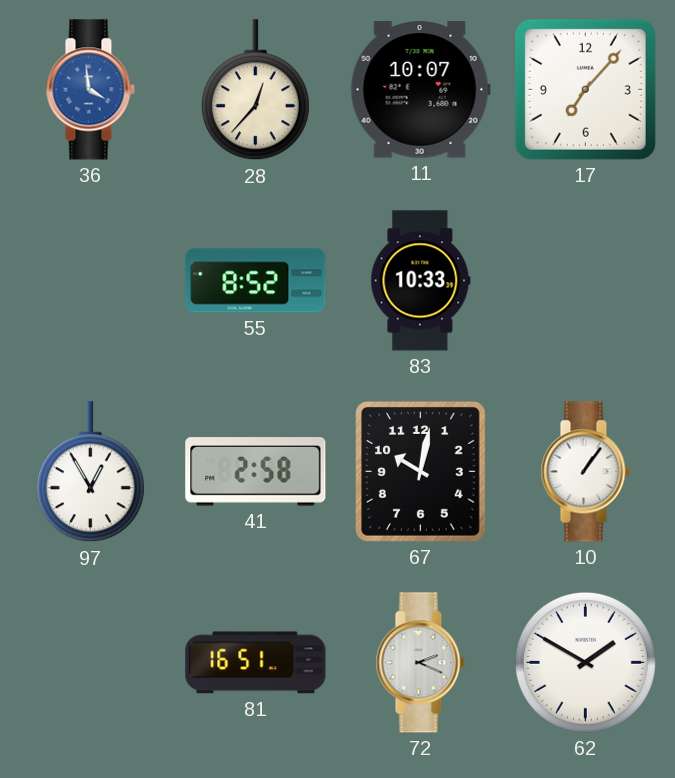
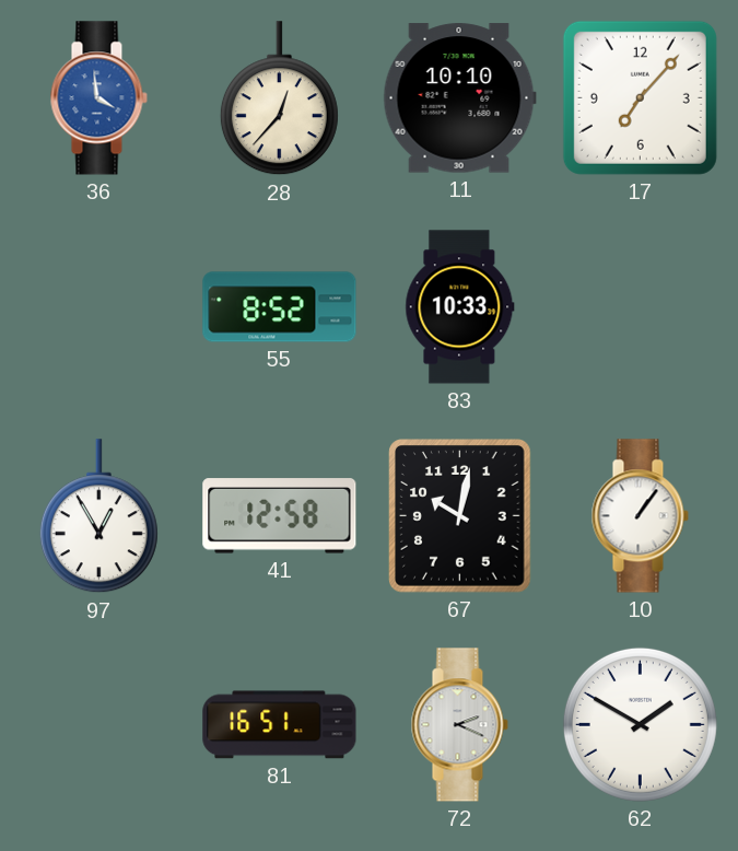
11: 10:07 -> 10:10
41: 2:58 -> 12:58
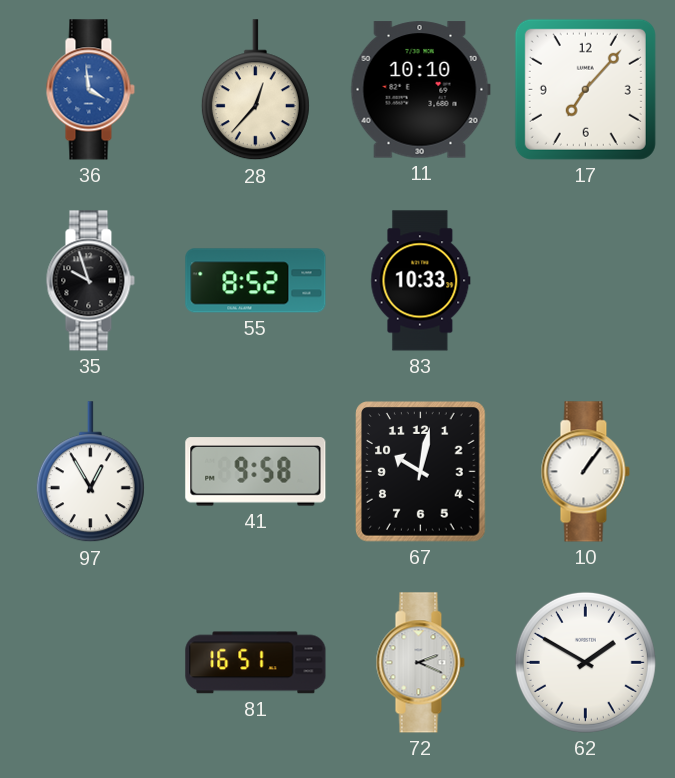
35: none -> 9:57
41: 12:58 -> 9:58
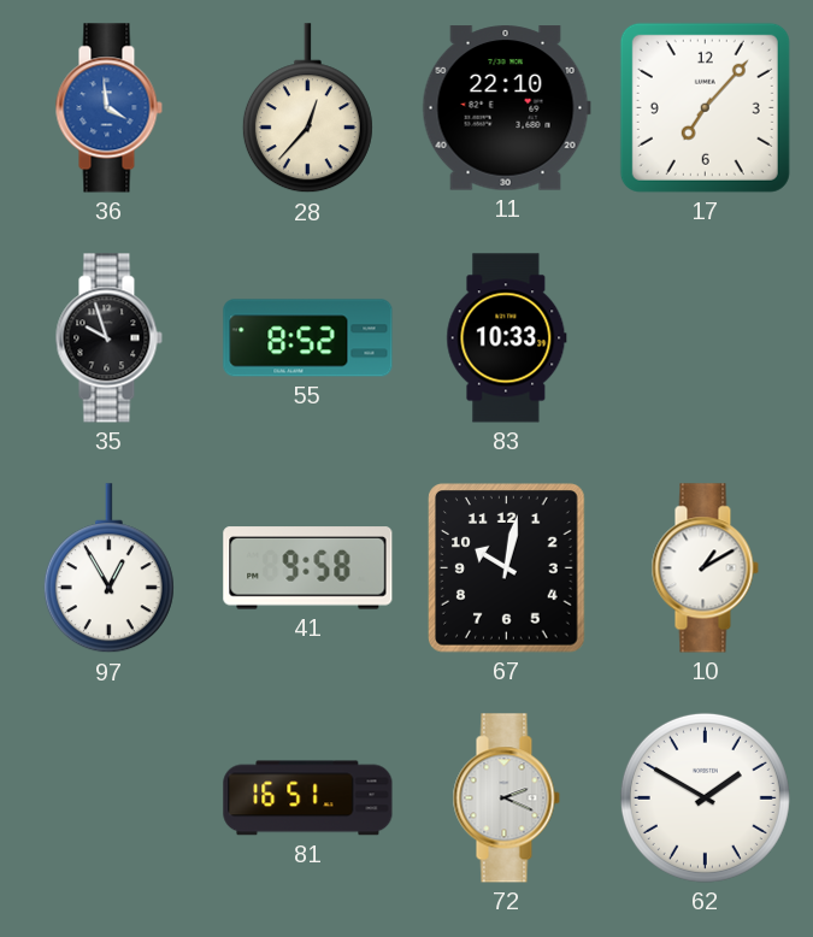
11: 10:10 -> 22:10
10: 1:06 -> 1:10
